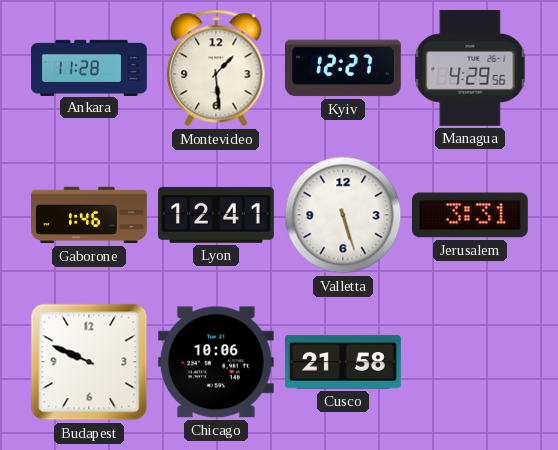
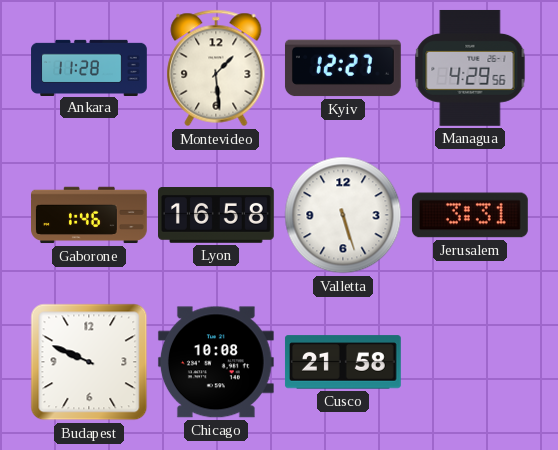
Lyon: 12:41 -> 16:58
Chicago: 10:06 -> 10:08
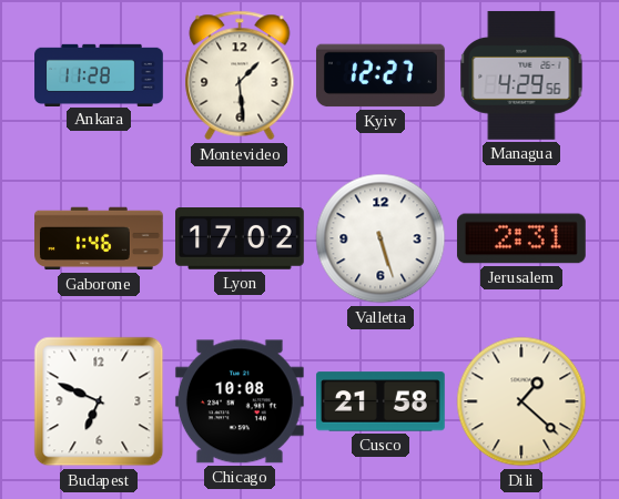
Lyon: 16:58 -> 17:02
Jerusalem: 3:31 -> 2:31
Budapest: 9:49 -> 6:49
Dili: none -> 1:22
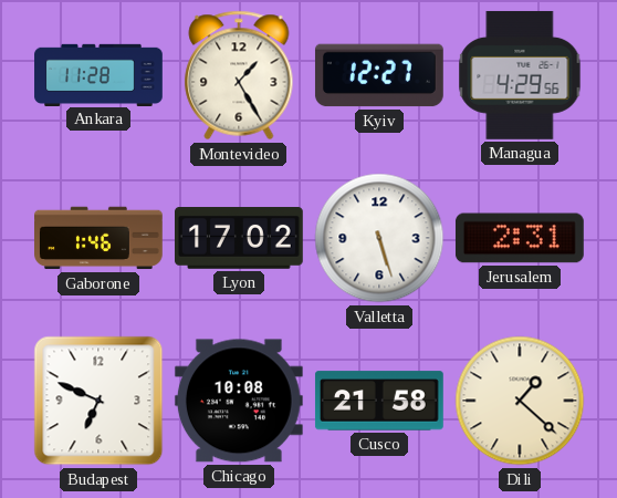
Montevideo: 1:29 -> 1:25
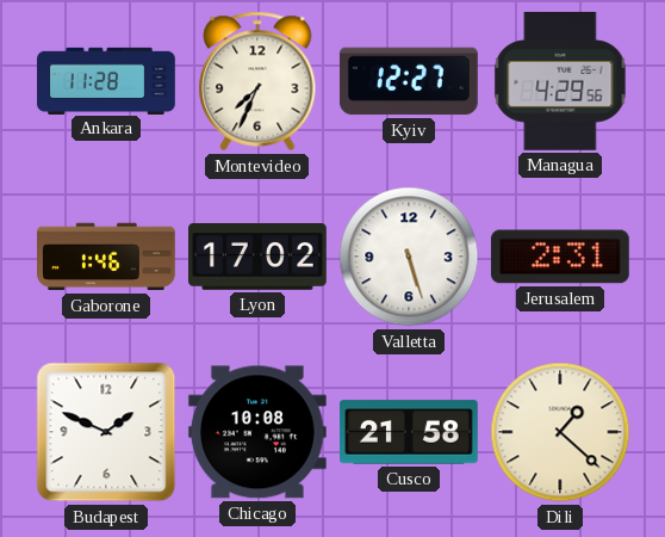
Montevideo: 1:25 -> 7:34
Budapest: 6:49 -> 1:49
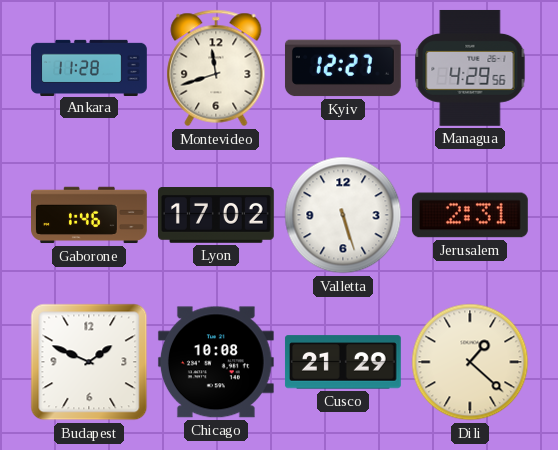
Montevideo: 7:34 -> 11:42
Cusco: 21:58 -> 21:29
